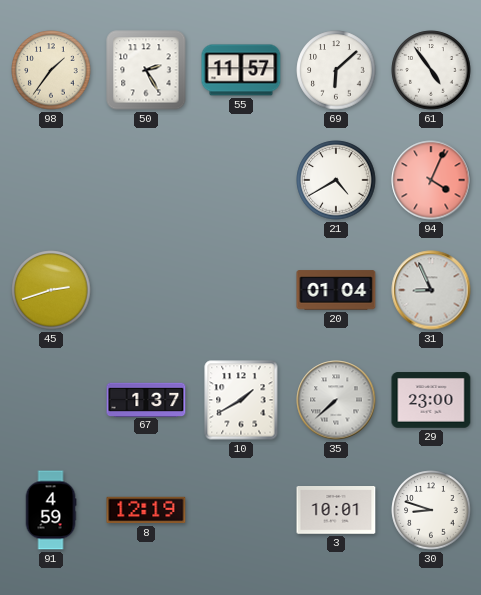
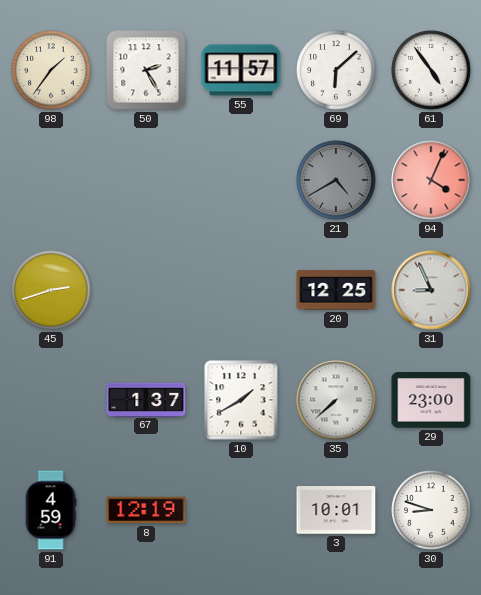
21 dial: white -> grey
20: 01:04 -> 12:25
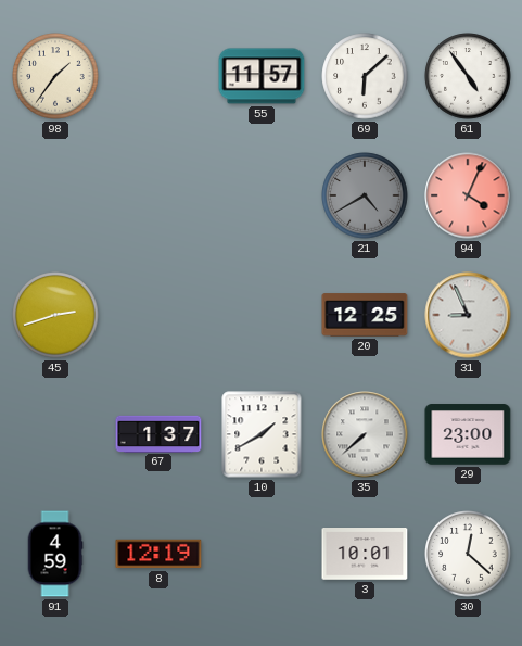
50: 2:25 -> none
30: 8:48 -> 12:22
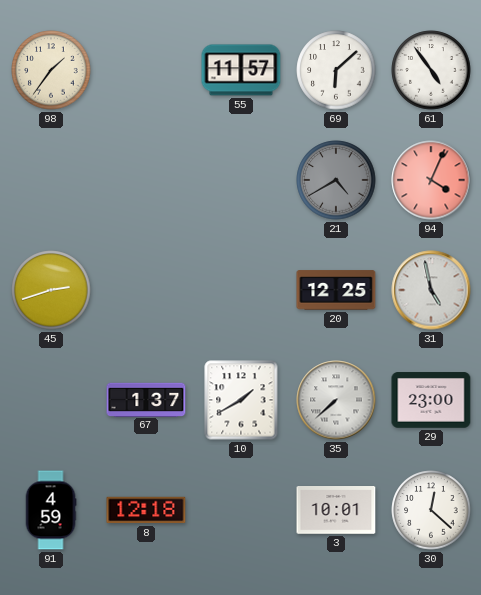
31: 8:56 -> 4:58
8: 12:19 -> 12:18
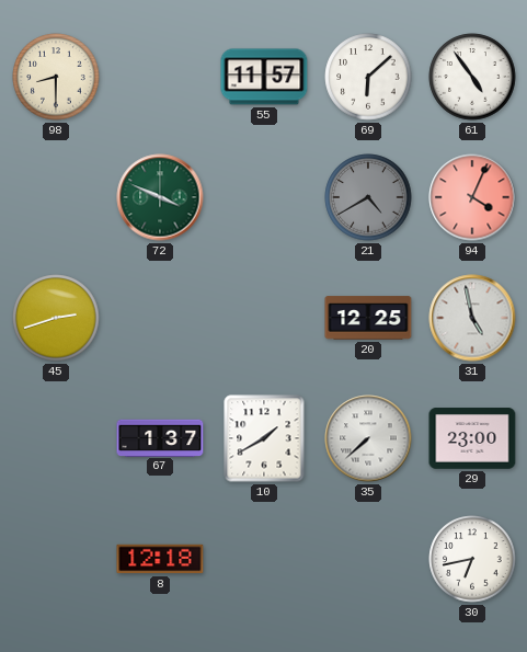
98: 1:36 -> 8:30
72: none -> 3:49
91: 4:59 -> none
3: 10:01 -> none
30: 12:22 -> 6:43
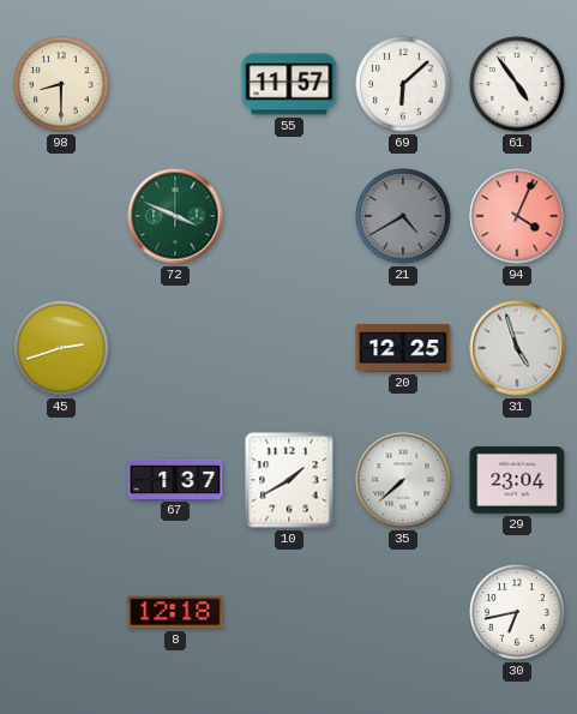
31: 4:58 -> 4:57
29: 23:00 -> 23:04
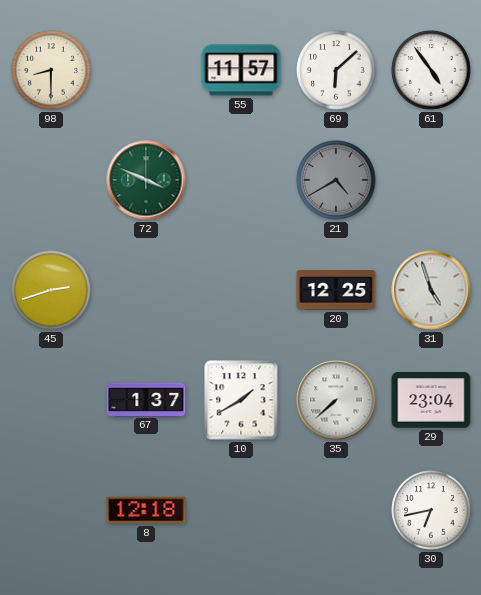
94: 4:04 -> none
